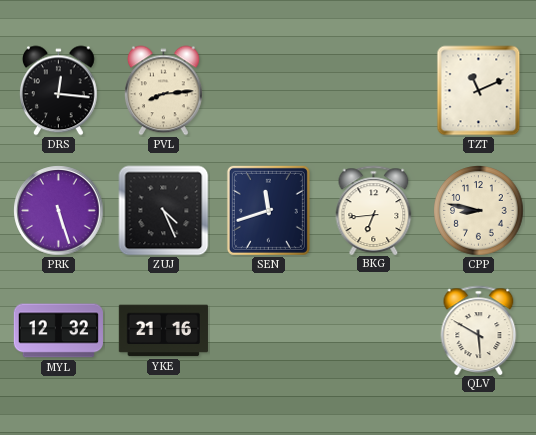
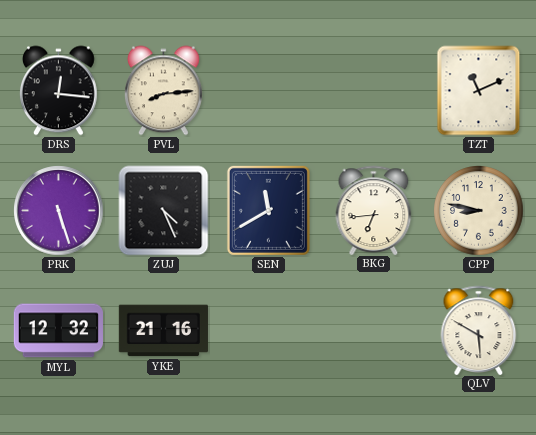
SEN: 11:42 -> 11:40
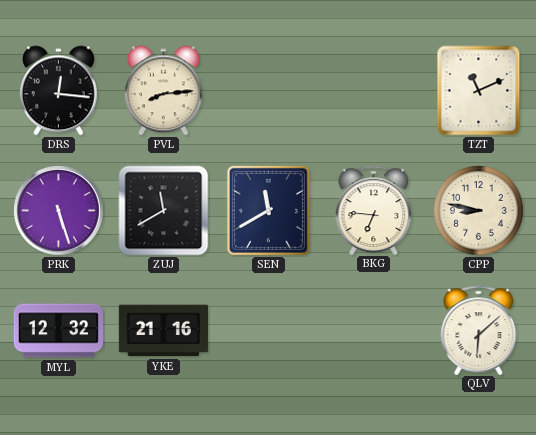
ZUJ: 4:26 -> 11:40
BKG: 6:44 -> 6:46
QLV: 5:50 -> 6:08
